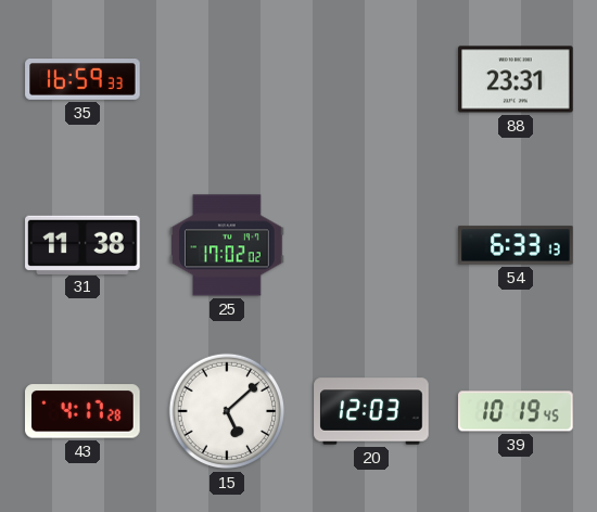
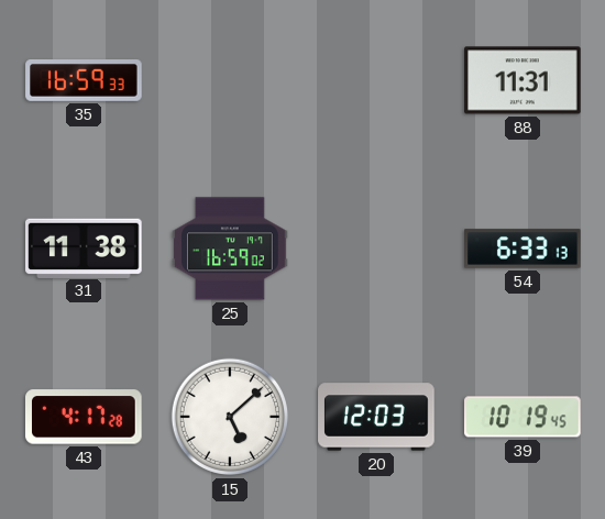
88: 23:31 -> 11:31
25: 17:02 -> 16:59
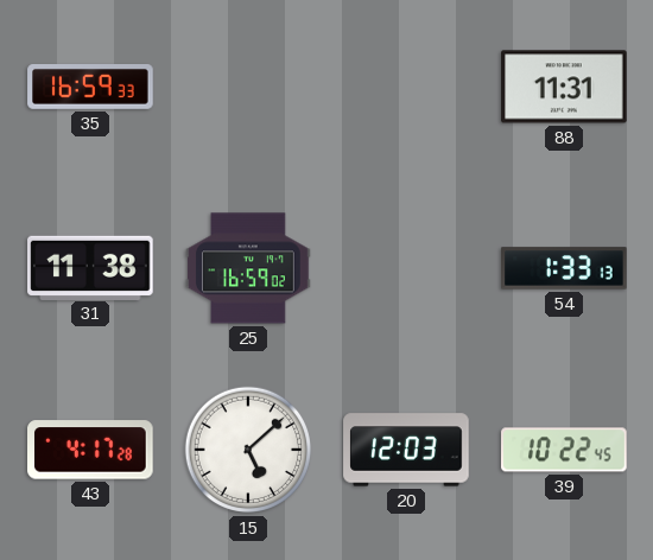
54: 6:33 -> 1:33
39: 10:19 -> 10:22
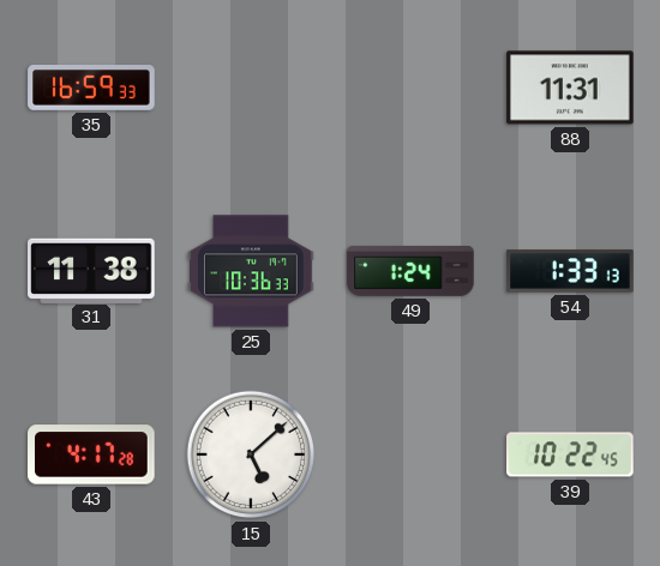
25: 16:59 -> 10:36
49: none -> 1:24
20: 12:03 -> none
